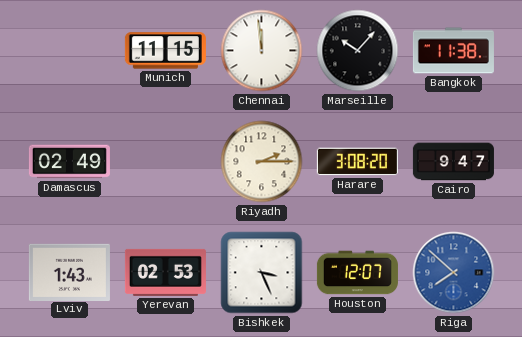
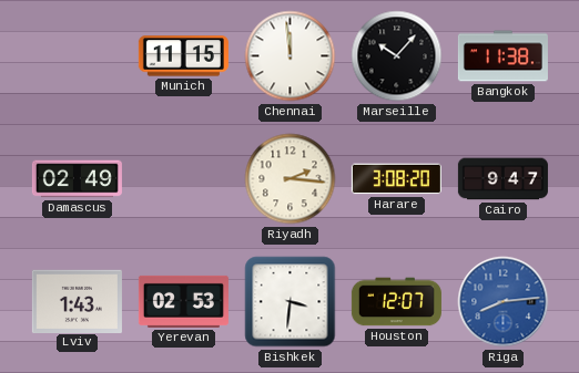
Riyadh: 2:15 -> 2:16
Bishkek: 3:26 -> 3:31
Riga: 7:52 -> 8:14
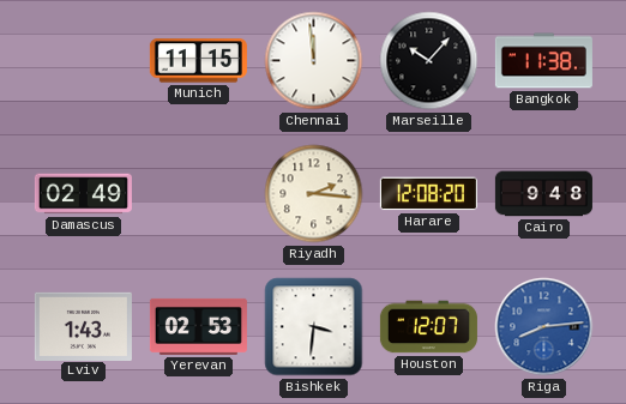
Harare: 3:08 -> 12:08
Cairo: 9:47 -> 9:48
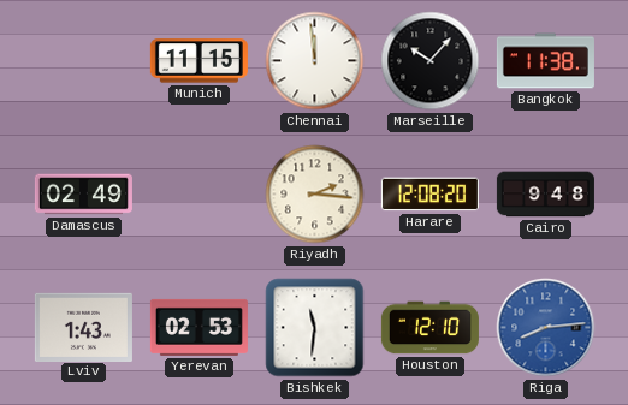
Bishkek: 3:31 -> 11:31
Houston: 12:07 -> 12:10
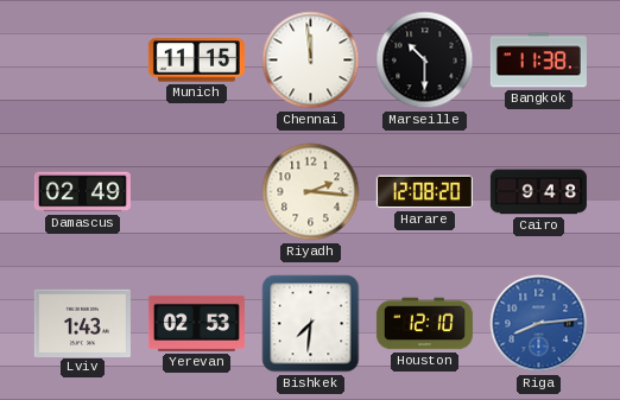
Marseille: 10:07 -> 10:30
Bishkek: 11:31 -> 7:31
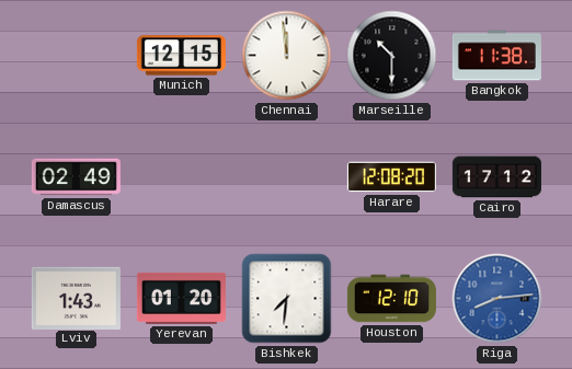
Munich: 11:15 -> 12:15
Riyadh: 2:16 -> none
Cairo: 9:48 -> 17:12
Yerevan: 02:53 -> 01:20
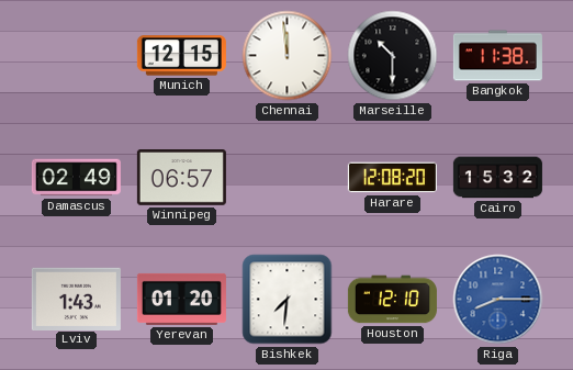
Winnipeg: none -> 06:57
Cairo: 17:12 -> 15:32
Riga: 8:14 -> 8:15
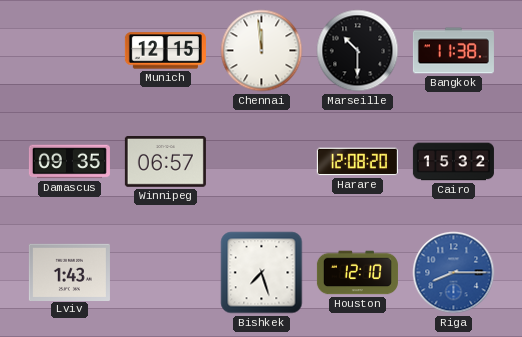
Damascus: 02:49 -> 09:35
Yerevan: 01:20 -> none
Bishkek: 7:31 -> 7:27
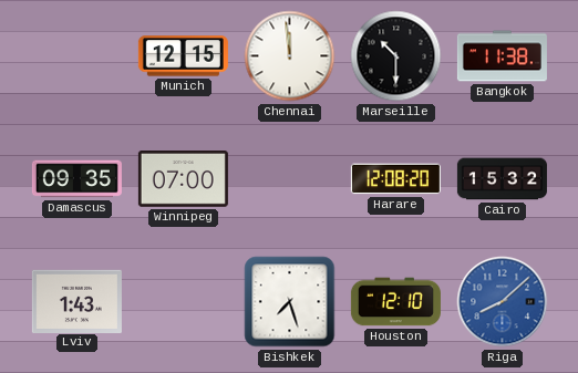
Winnipeg: 06:57 -> 07:00
Riga: 8:15 -> 8:08
